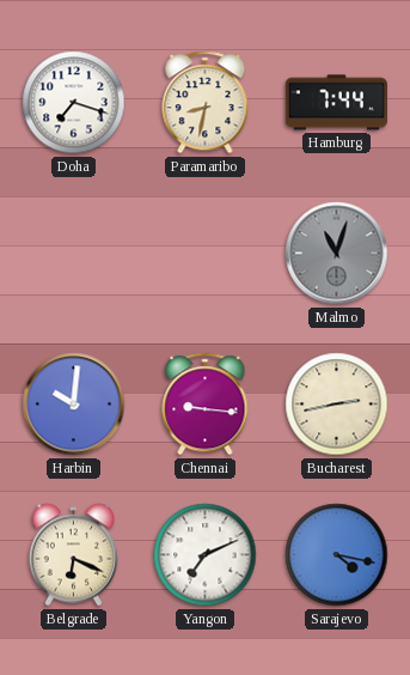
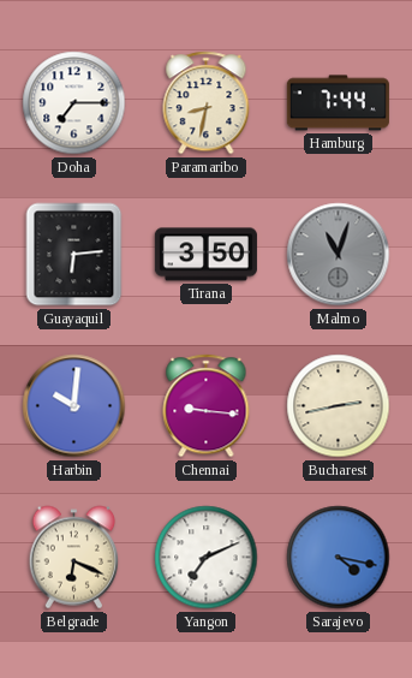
Doha: 7:18 -> 7:15
Guayaquil: none -> 6:14
Tirana: none -> 3:50
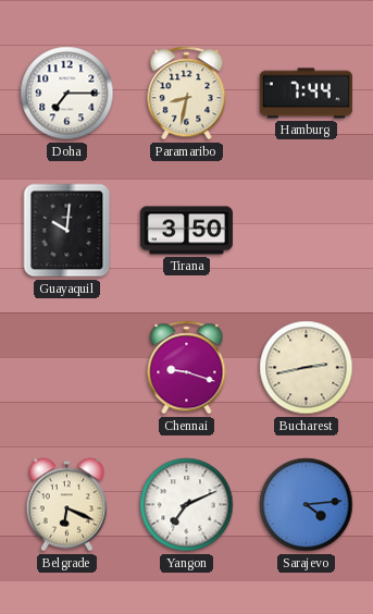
Guayaquil: 6:14 -> 10:01
Malmo: 11:03 -> none
Harbin: 10:01 -> none
Chennai: 9:16 -> 9:18
Sarajevo: 4:17 -> 4:14
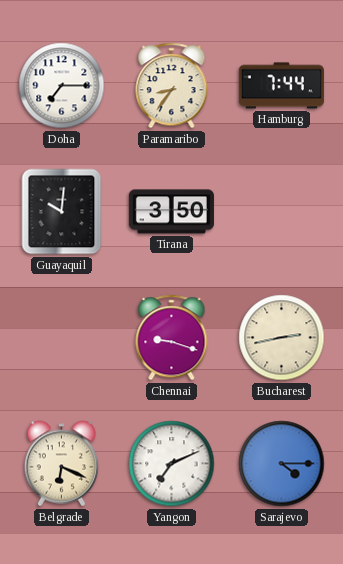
Paramaribo: 8:32 -> 8:36
Sarajevo: 4:14 -> 4:15
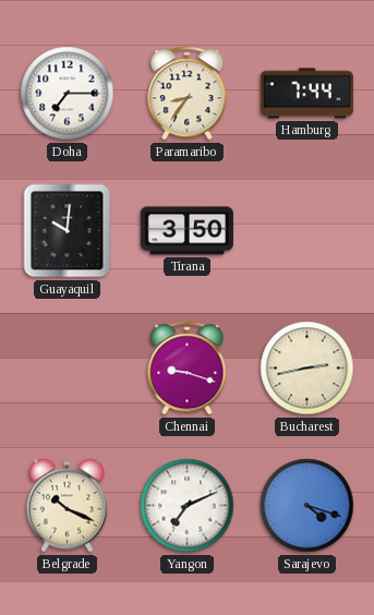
Belgrade: 6:19 -> 10:19
Sarajevo: 4:15 -> 4:18
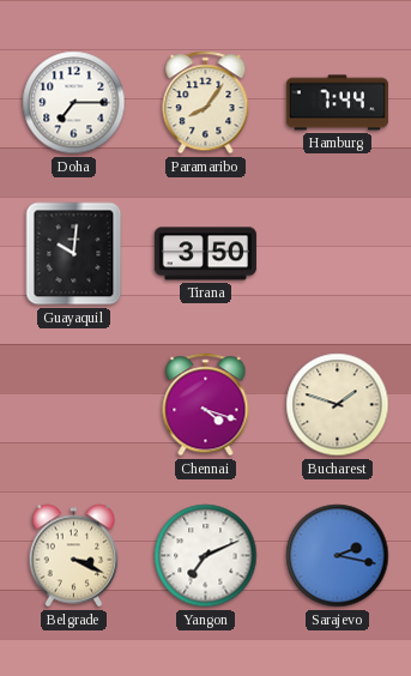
Paramaribo: 8:36 -> 8:06
Chennai: 9:18 -> 4:18
Bucharest: 2:43 -> 1:48
Belgrade: 10:19 -> 3:19
Sarajevo: 4:18 -> 2:17
